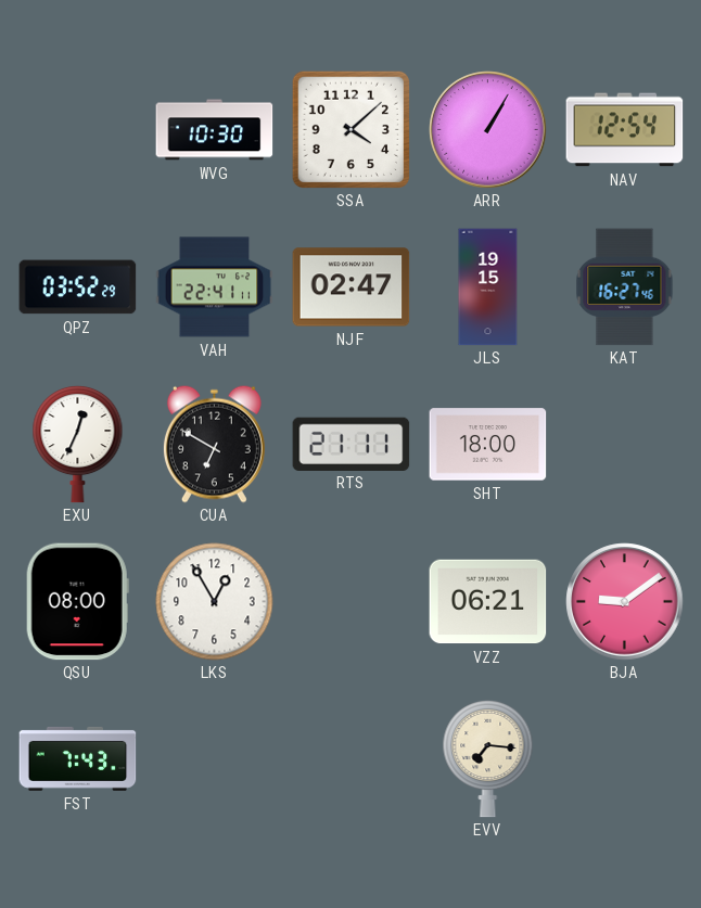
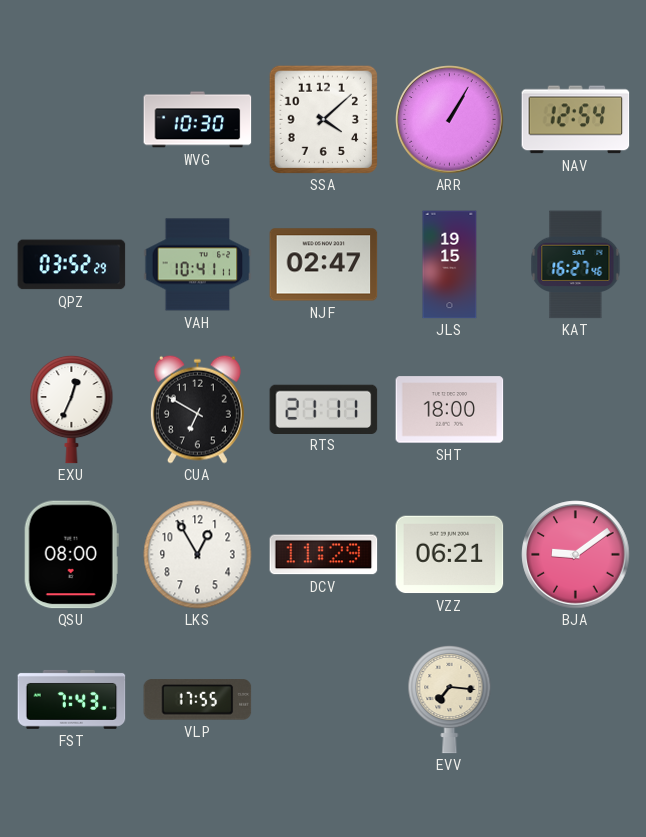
VAH: 22:41 -> 10:41
DCV: none -> 11:29
VLP: none -> 17:55
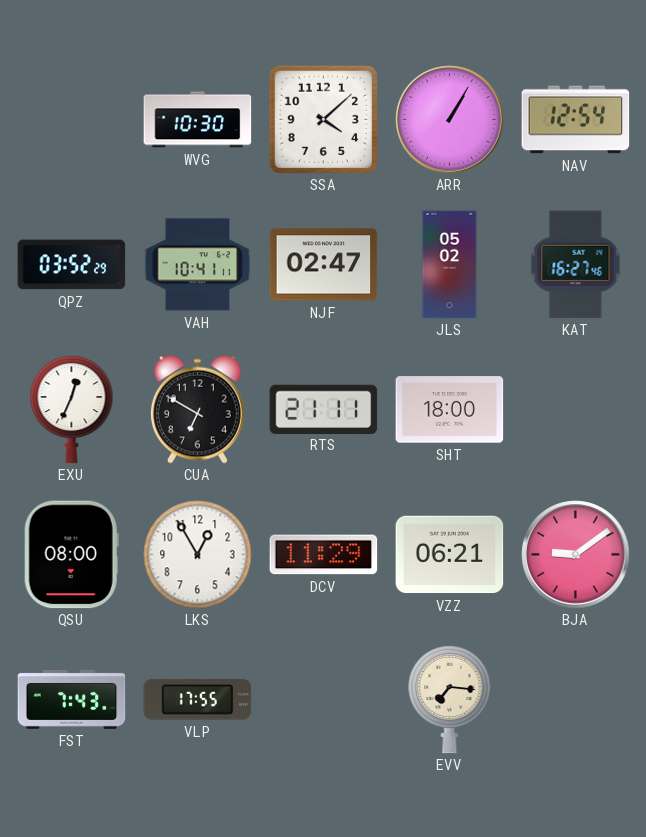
JLS: 19:15 -> 05:02
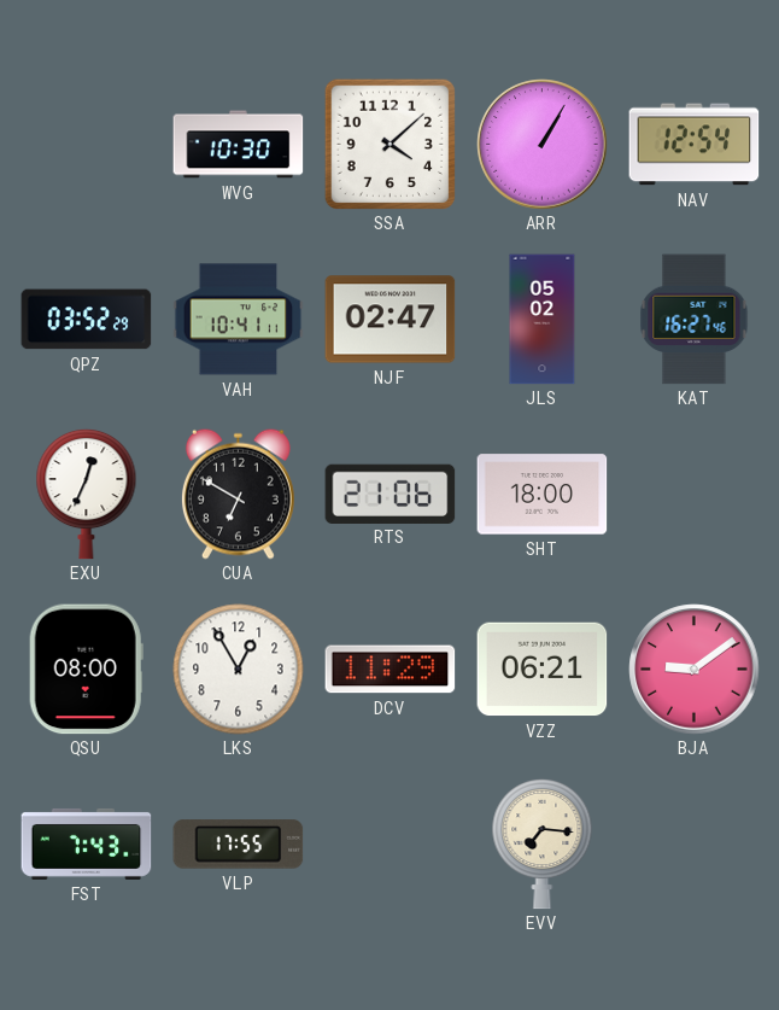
RTS: 21:11 -> 21:06
